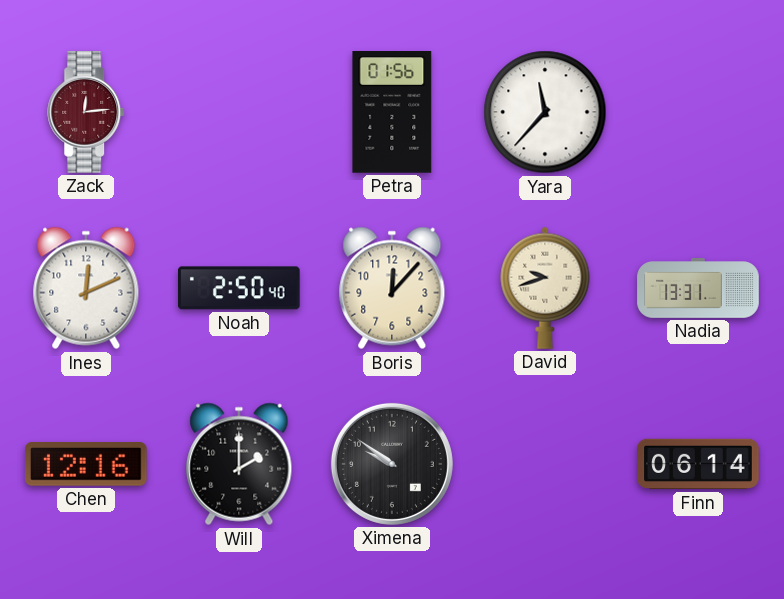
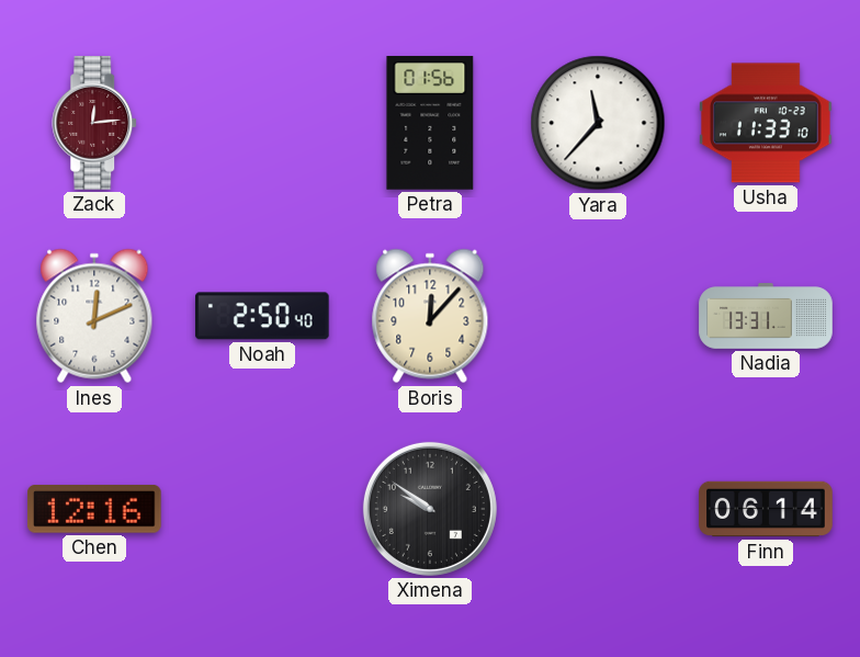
Usha: none -> 11:33
David: 9:42 -> none
Will: 2:00 -> none
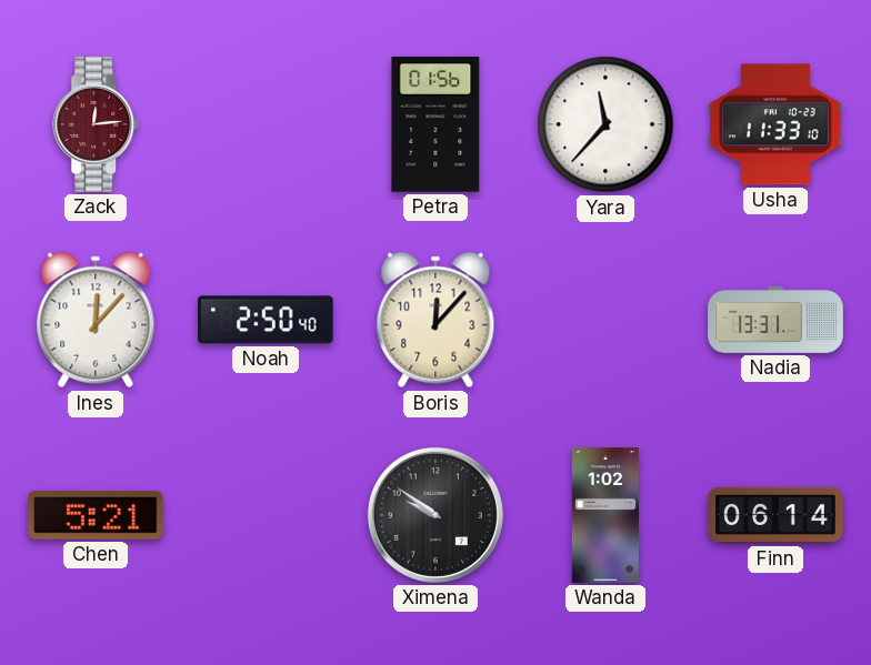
Ines: 12:11 -> 12:07
Chen: 12:16 -> 5:21
Wanda: none -> 1:02
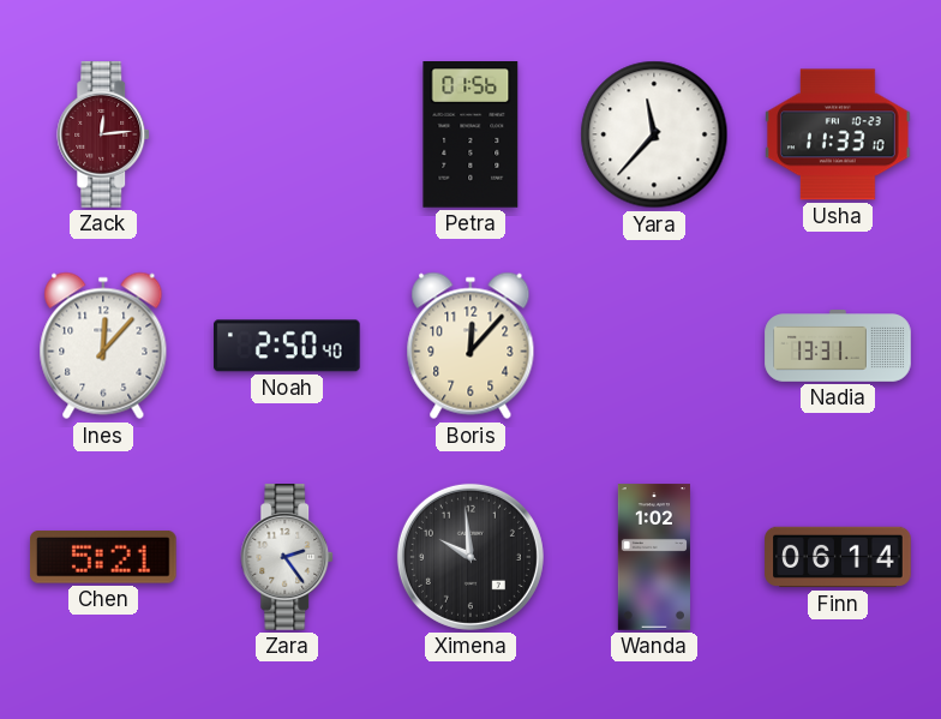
Zara: none -> 2:24
Ximena: 9:51 -> 9:59
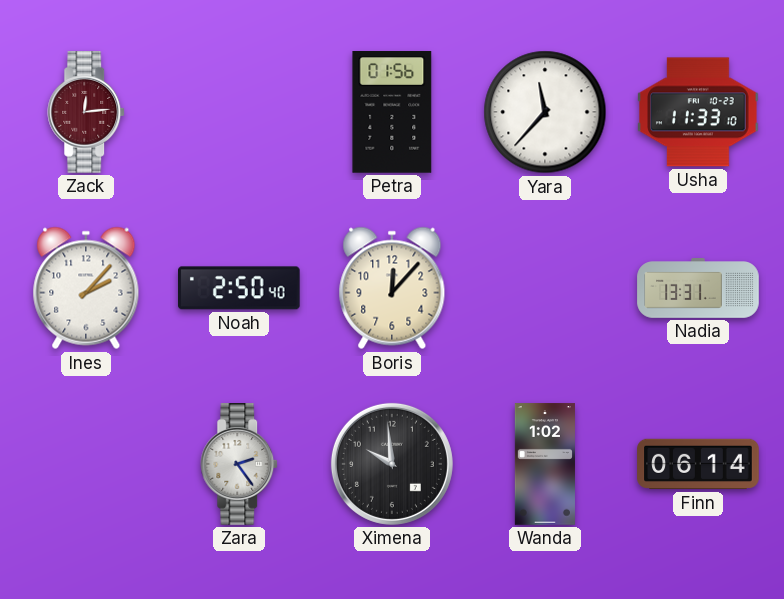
Ines: 12:07 -> 2:07
Chen: 5:21 -> none
